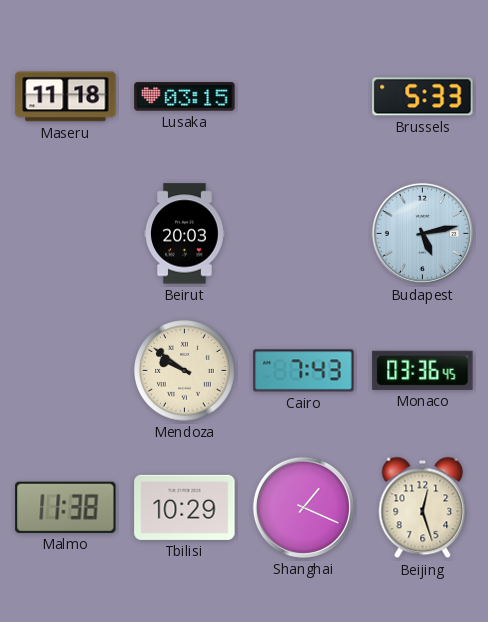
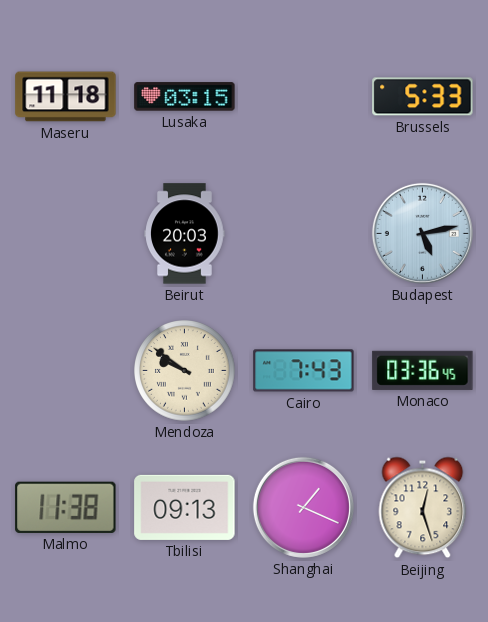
Tbilisi: 10:29 -> 09:13
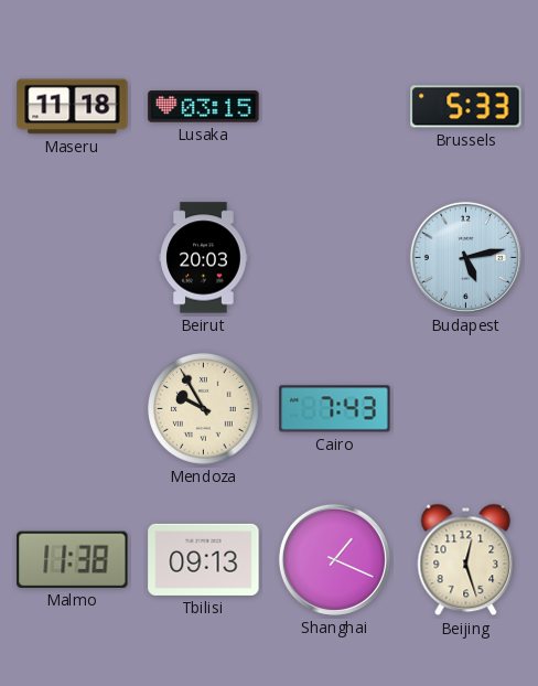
Mendoza: 9:51 -> 9:55
Monaco: 03:36 -> none
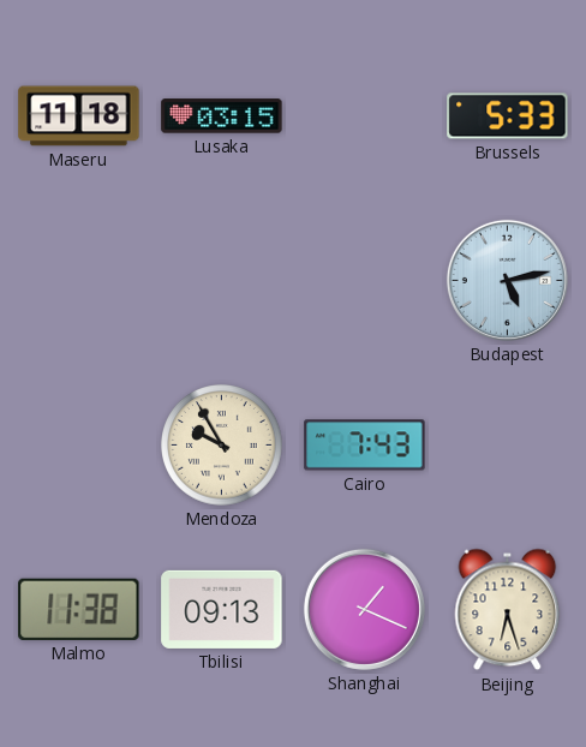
Beirut: 20:03 -> none
Beijing: 12:27 -> 6:27
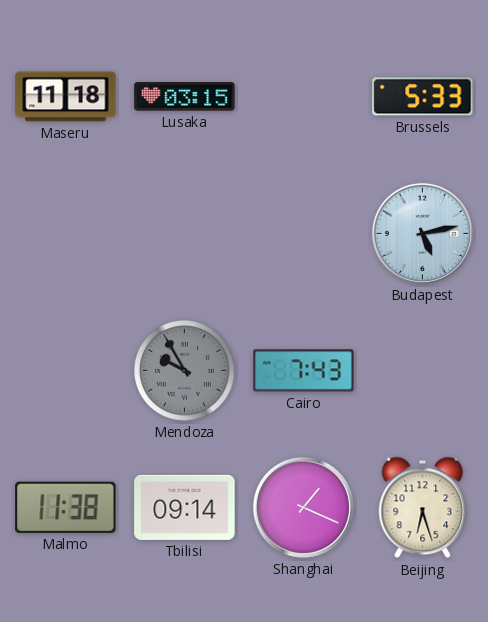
Mendoza dial: cream -> grey
Tbilisi: 09:13 -> 09:14
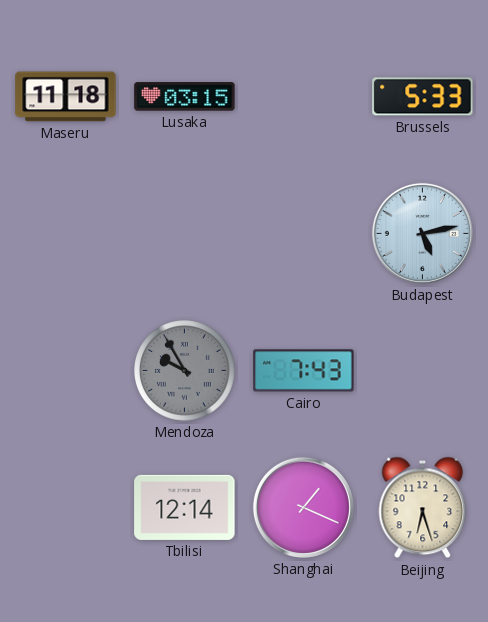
Malmo: 11:38 -> none
Tbilisi: 09:14 -> 12:14
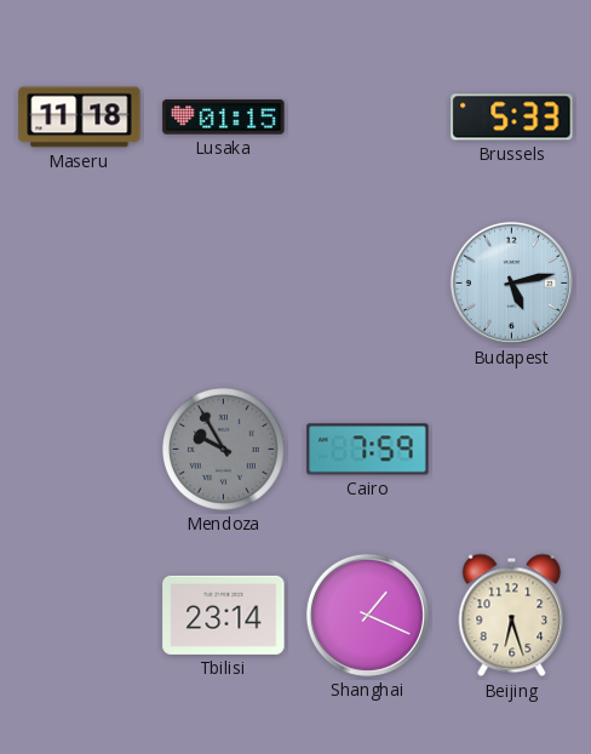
Lusaka: 03:15 -> 01:15
Cairo: 7:43 -> 7:59
Tbilisi: 12:14 -> 23:14
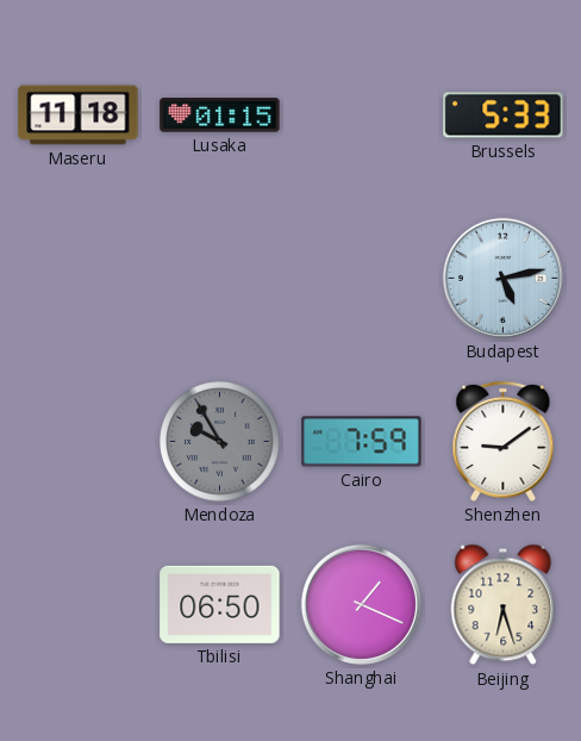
Shenzhen: none -> 9:09
Tbilisi: 23:14 -> 06:50
